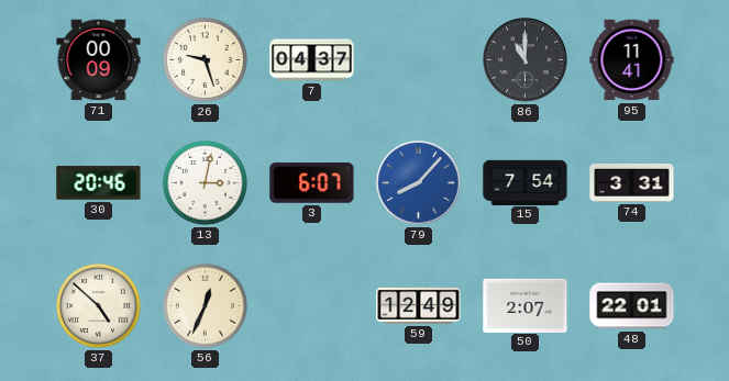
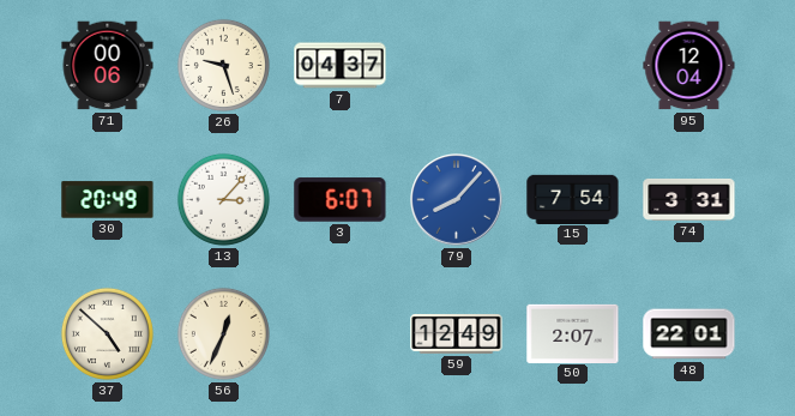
71: 00:09 -> 00:06
86: 11:00 -> none
95: 11:41 -> 12:04
30: 20:46 -> 20:49
13: 3:02 -> 3:07
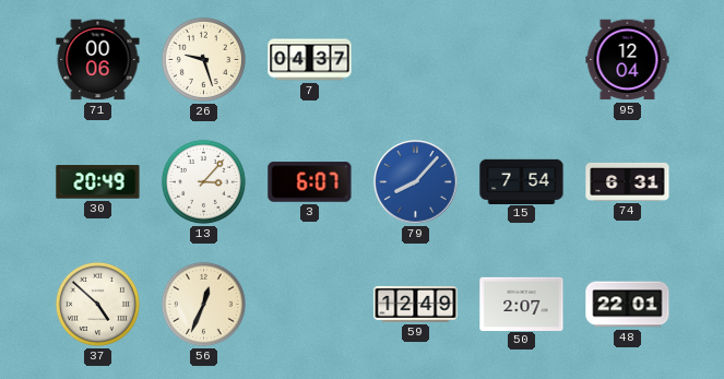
74: 3:31 -> 6:31
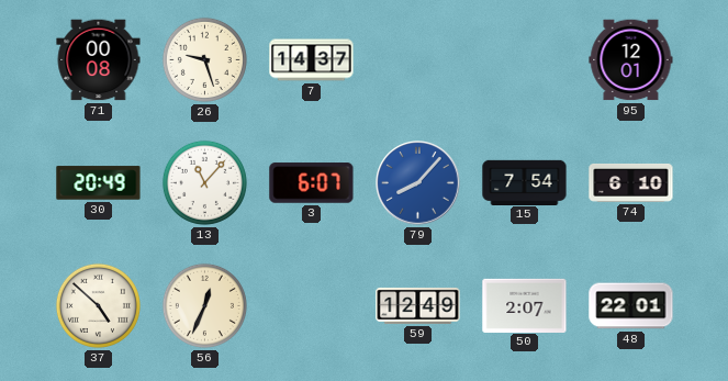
71: 00:06 -> 00:08
7: 04:37 -> 14:37
95: 12:04 -> 12:01
13: 3:07 -> 11:07
74: 6:31 -> 6:10
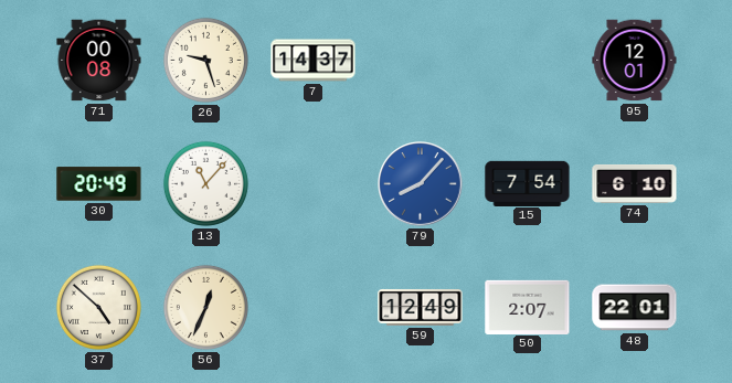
3: 6:07 -> none
